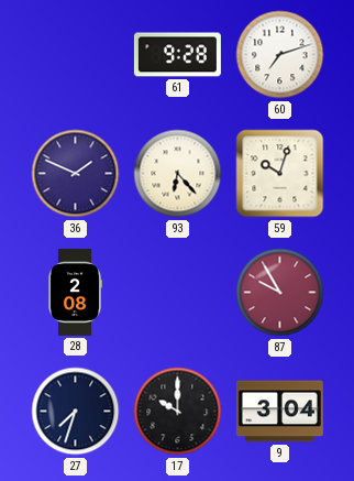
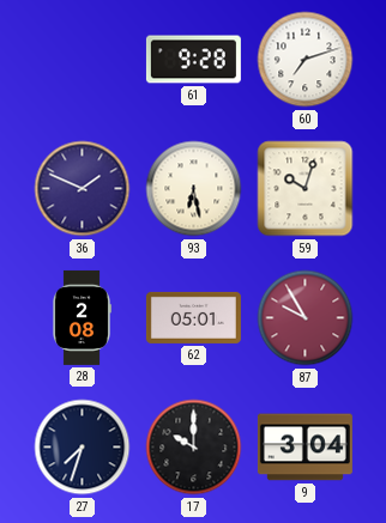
93: 6:23 -> 6:28
62: none -> 05:01
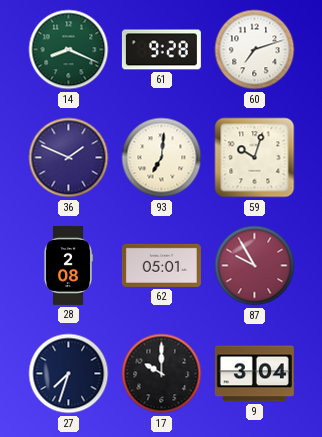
14: none -> 8:19
93: 6:28 -> 7:01
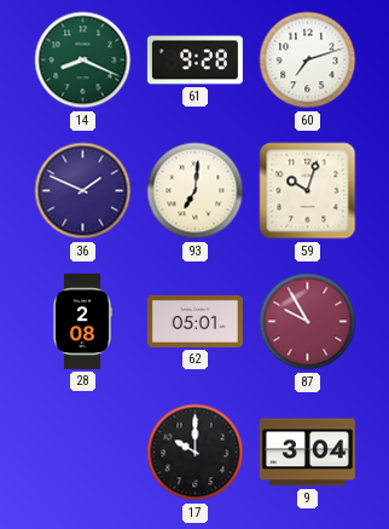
27: 7:33 -> none
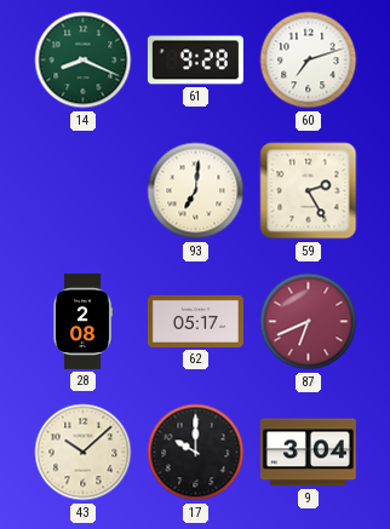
36: 1:49 -> none
59: 10:03 -> 2:25
62: 05:01 -> 05:17
87: 9:55 -> 6:41
43: none -> 10:08
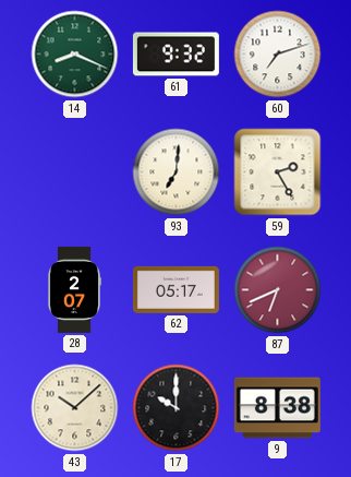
61: 9:28 -> 9:32
28: 2:08 -> 2:07
9: 3:04 -> 8:38
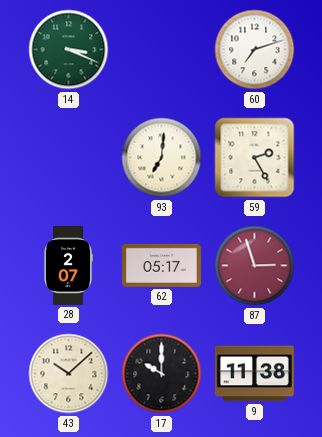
14: 8:19 -> 3:19
61: 9:32 -> none
87: 6:41 -> 2:57
9: 8:38 -> 11:38
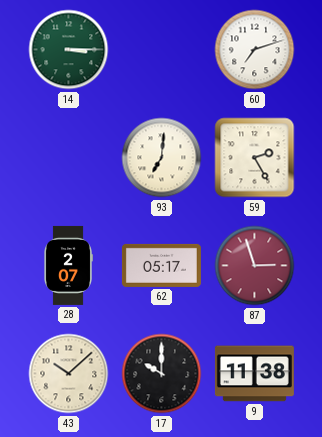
14: 3:19 -> 3:15
